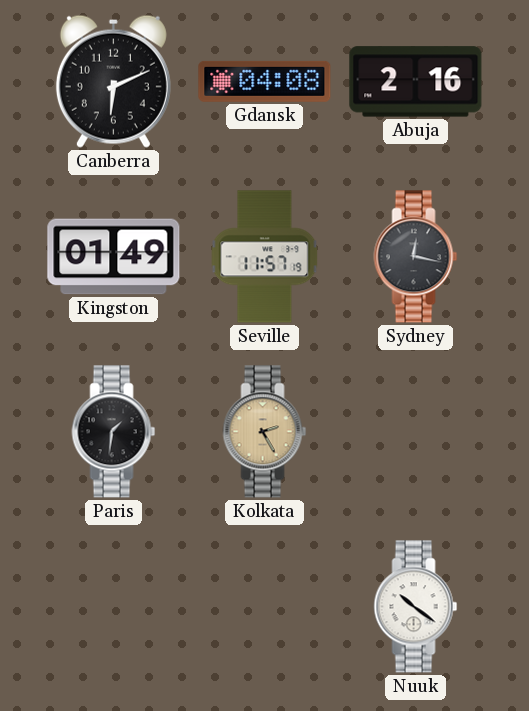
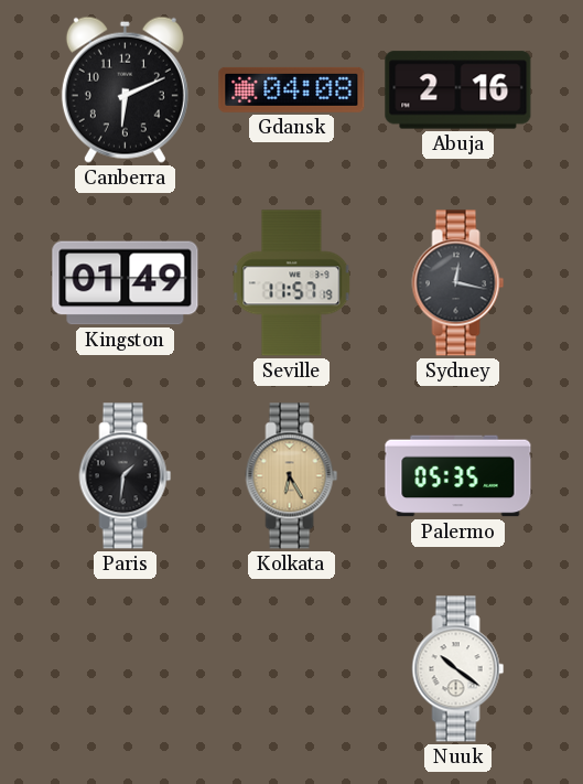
Kolkata: 2:25 -> 6:25
Palermo: none -> 05:35
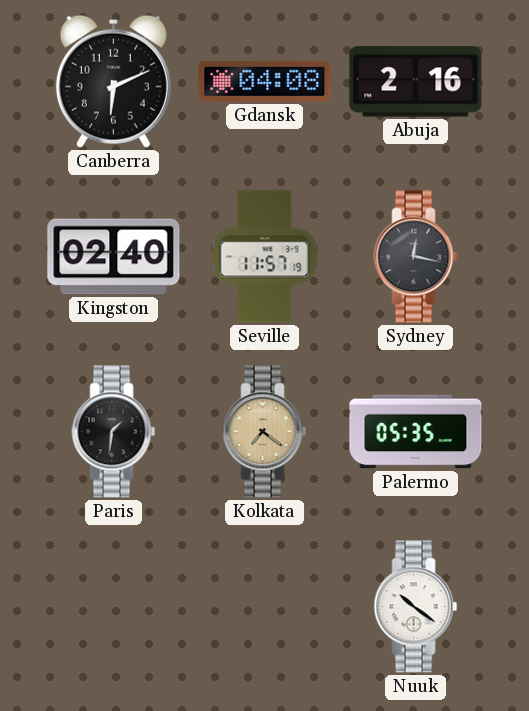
Kingston: 01:49 -> 02:40
Kolkata: 6:25 -> 7:21
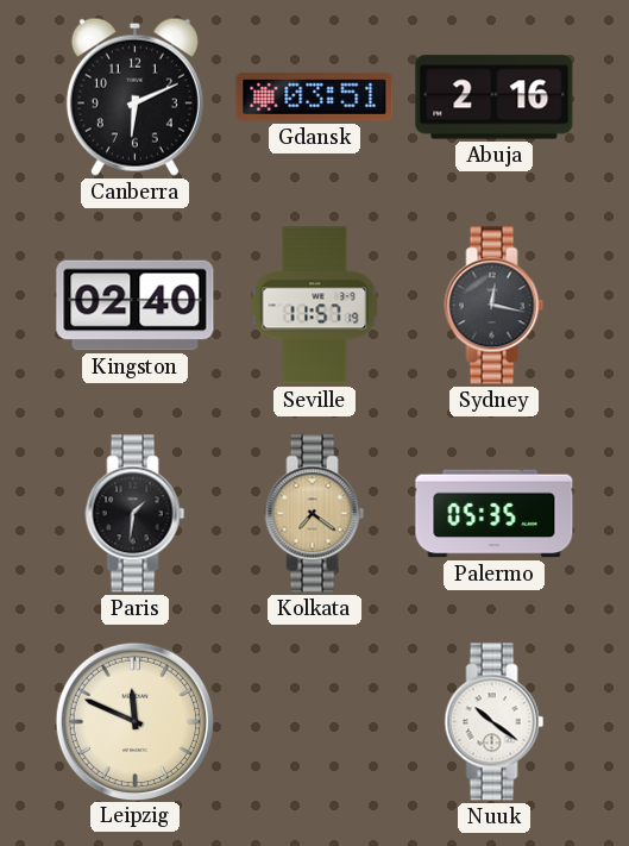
Gdansk: 04:08 -> 03:51
Leipzig: none -> 11:49
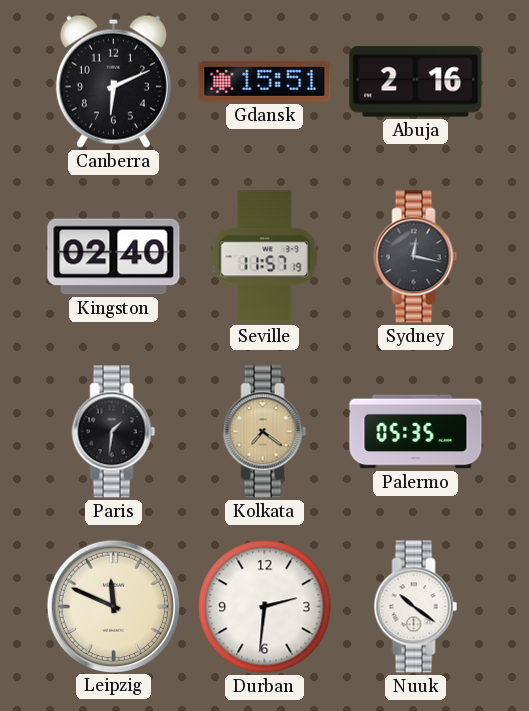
Gdansk: 03:51 -> 15:51
Durban: none -> 2:31
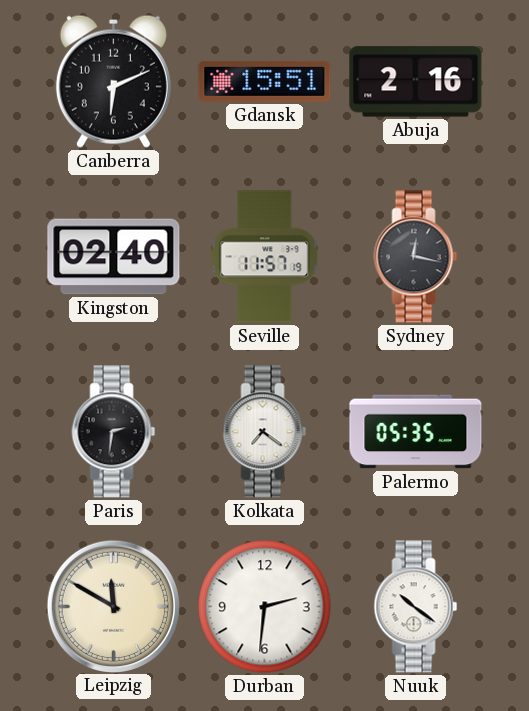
Paris: 1:31 -> 2:31
Kolkata dial: champagne -> white
Leipzig: 11:49 -> 11:50
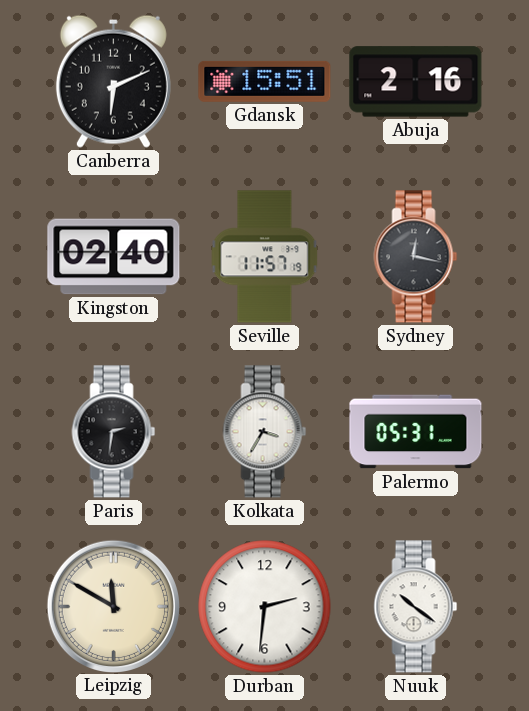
Kolkata: 7:21 -> 3:35
Palermo: 05:35 -> 05:31
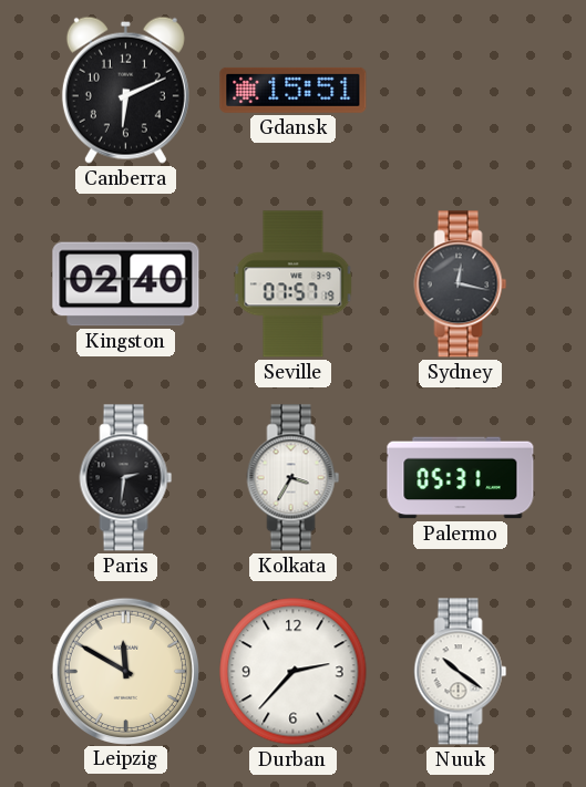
Abuja: 2:16 -> none
Seville: 11:57 -> 07:57
Durban: 2:31 -> 2:37
